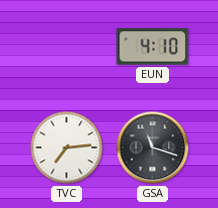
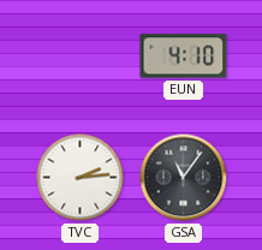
TVC: 7:14 -> 2:14
GSA: 11:18 -> 11:06
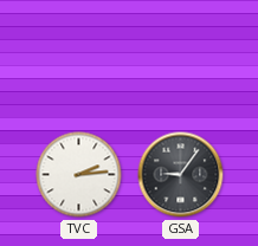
EUN: 4:10 -> none
GSA: 11:06 -> 9:06
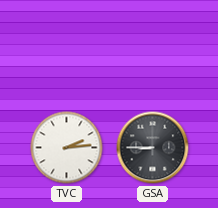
GSA: 9:06 -> 8:45
